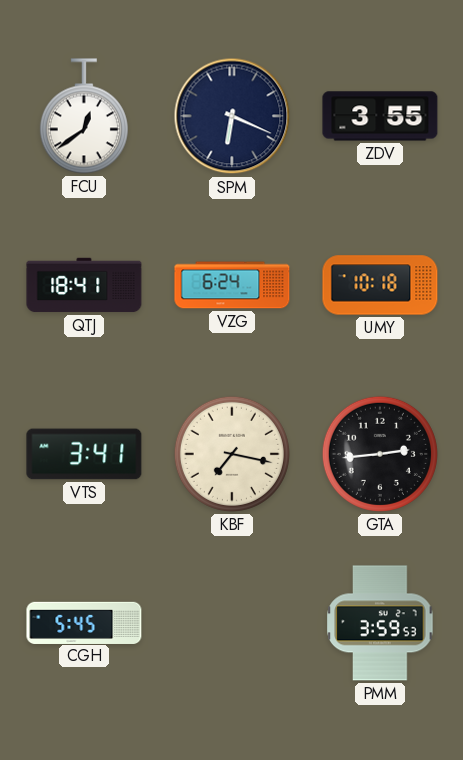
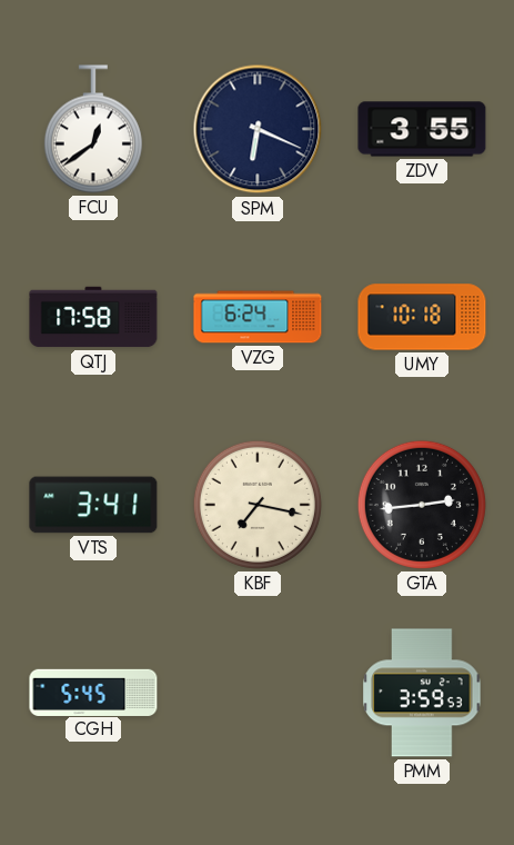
QTJ: 18:41 -> 17:58
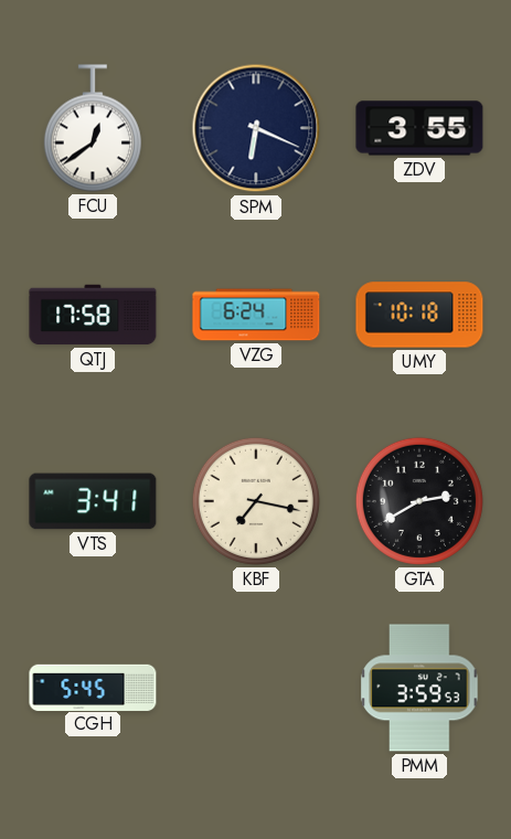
GTA: 2:44 -> 2:40
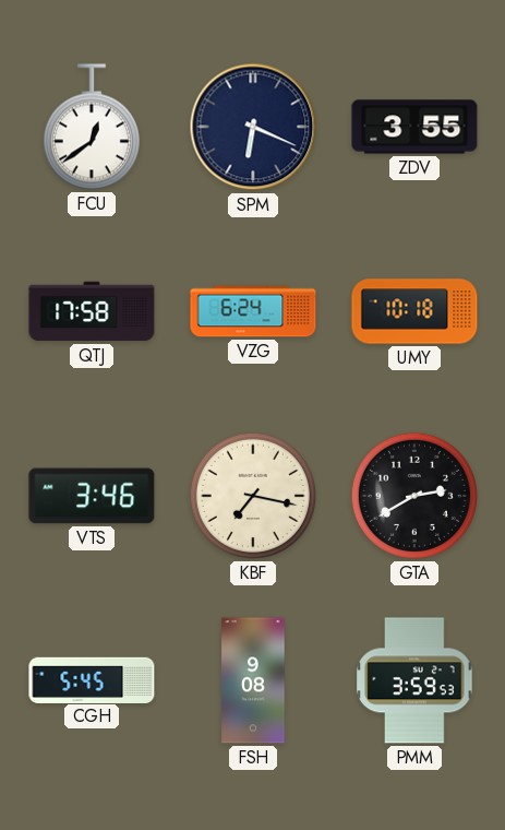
VTS: 3:41 -> 3:46
FSH: none -> 9:08
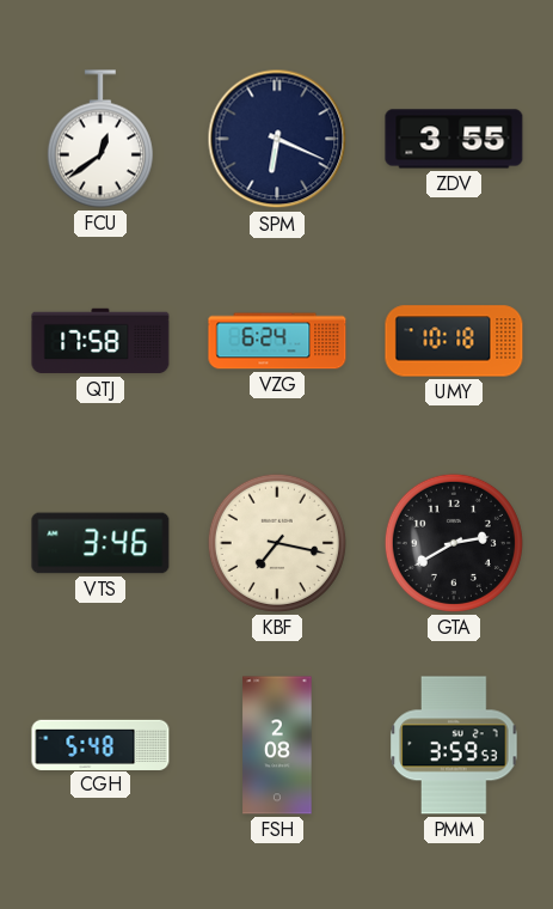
CGH: 5:45 -> 5:48
FSH: 9:08 -> 2:08
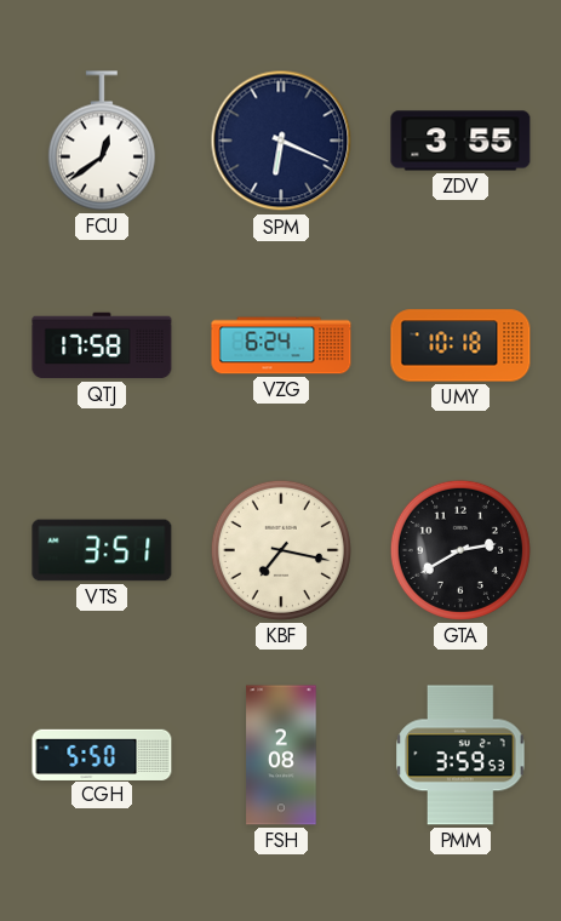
VTS: 3:46 -> 3:51
CGH: 5:48 -> 5:50
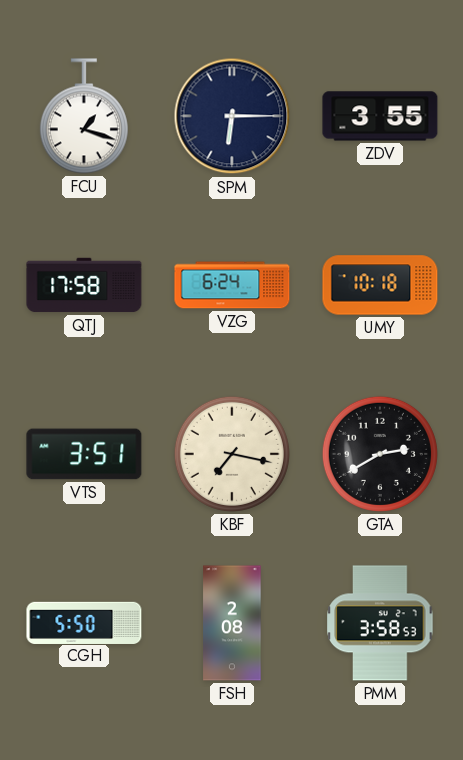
FCU: 12:39 -> 1:18
SPM: 6:19 -> 6:15
PMM: 3:59 -> 3:58
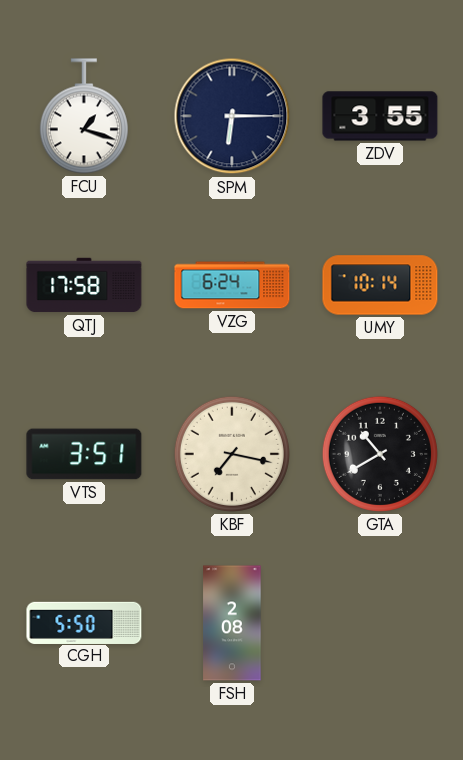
UMY: 10:18 -> 10:14
GTA: 2:40 -> 10:40
PMM: 3:58 -> none
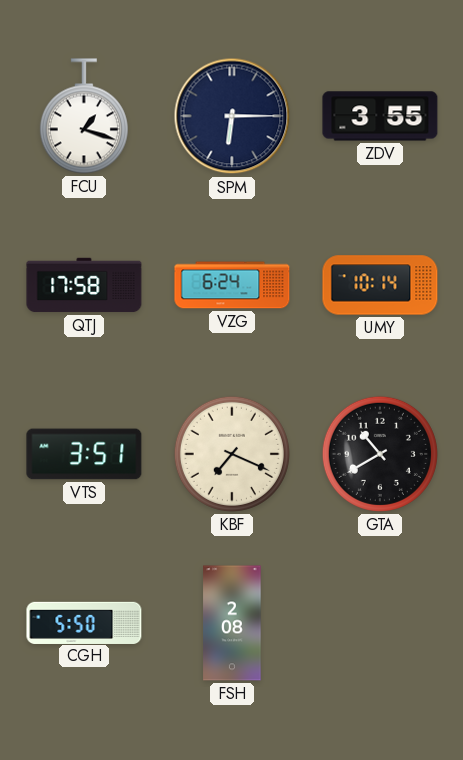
KBF: 7:17 -> 7:19
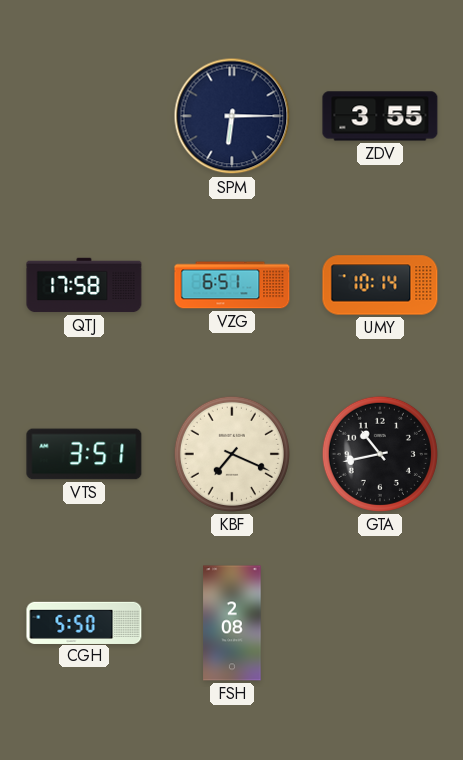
FCU: 1:18 -> none
VZG: 6:24 -> 6:51
GTA: 10:40 -> 10:43
